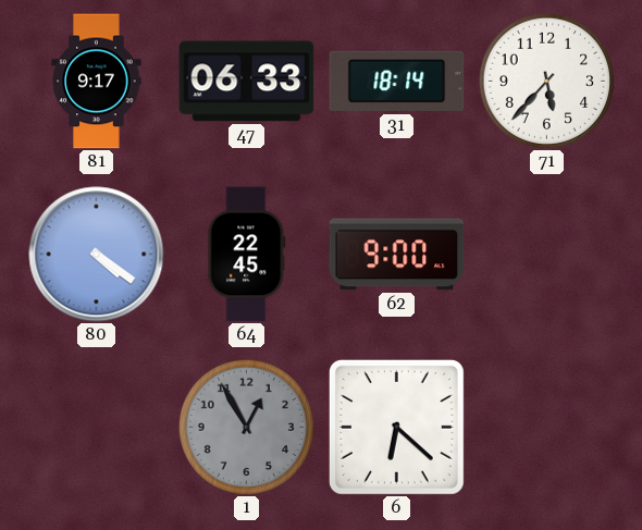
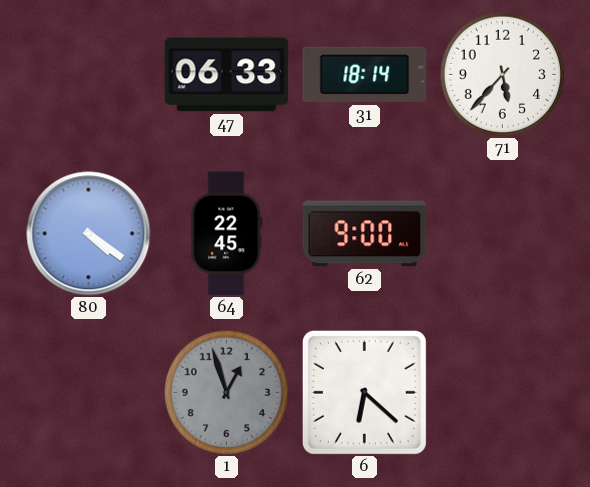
81: 9:17 -> none
1: 12:55 -> 12:57
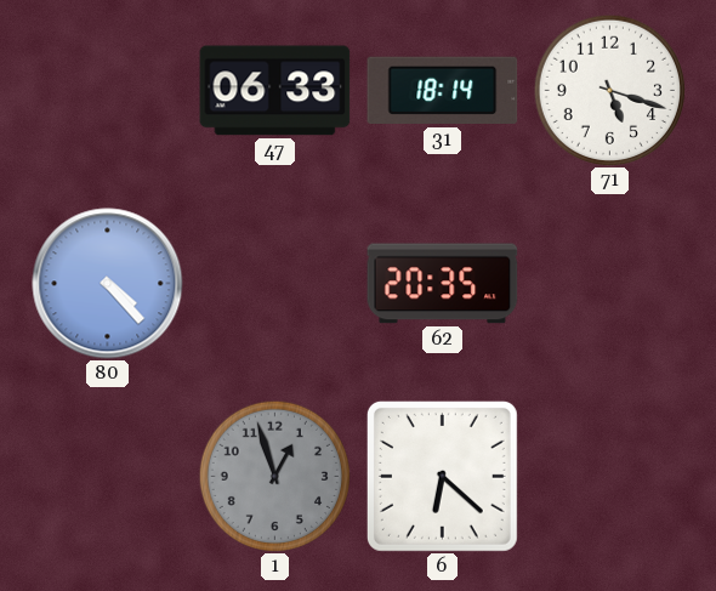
71: 5:37 -> 5:18
80: 4:21 -> 4:23
64: 22:45 -> none
62: 9:00 -> 20:35
